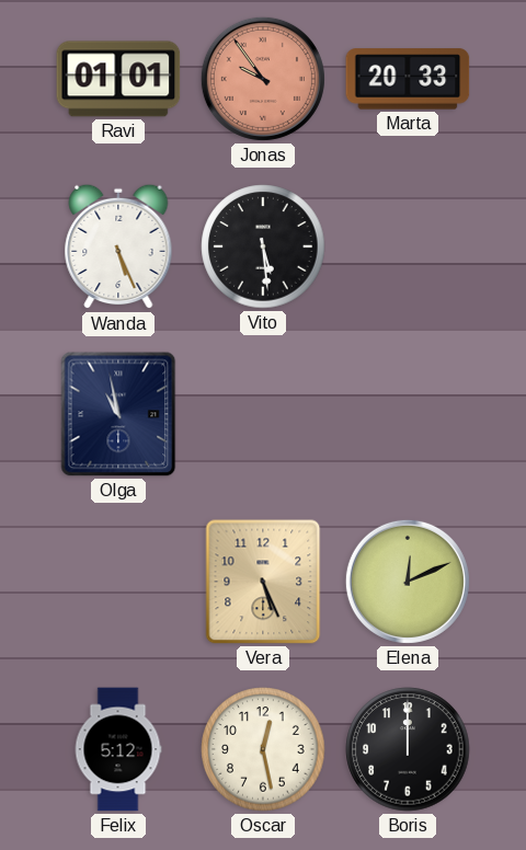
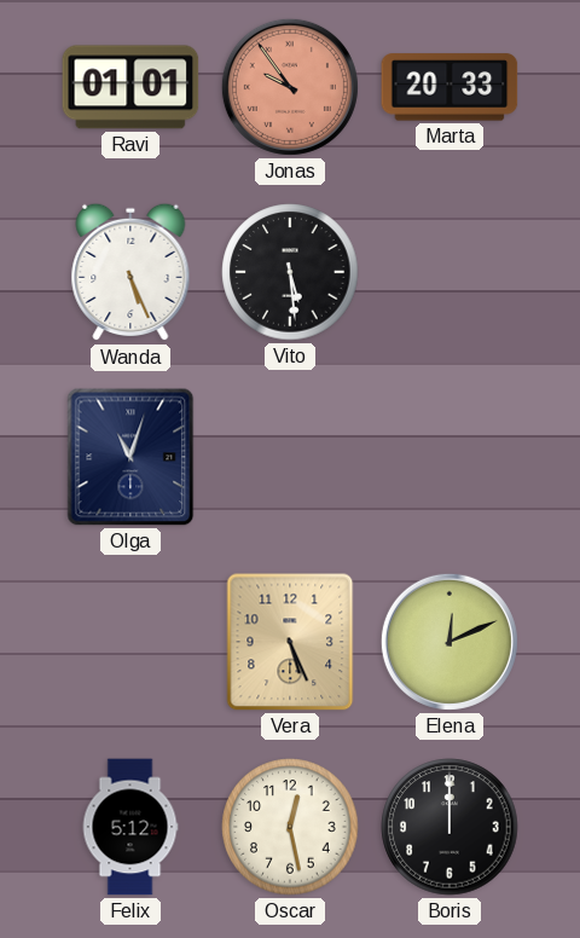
Olga: 10:58 -> 11:03
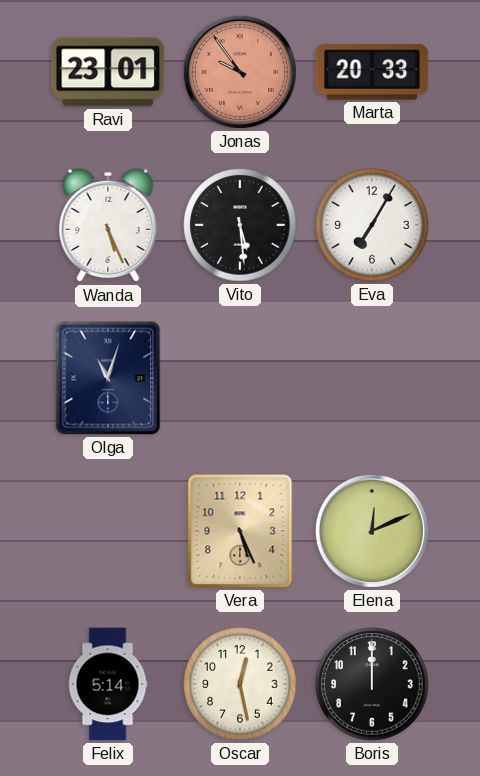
Ravi: 01:01 -> 23:01
Eva: none -> 7:05
Felix: 5:12 -> 5:14
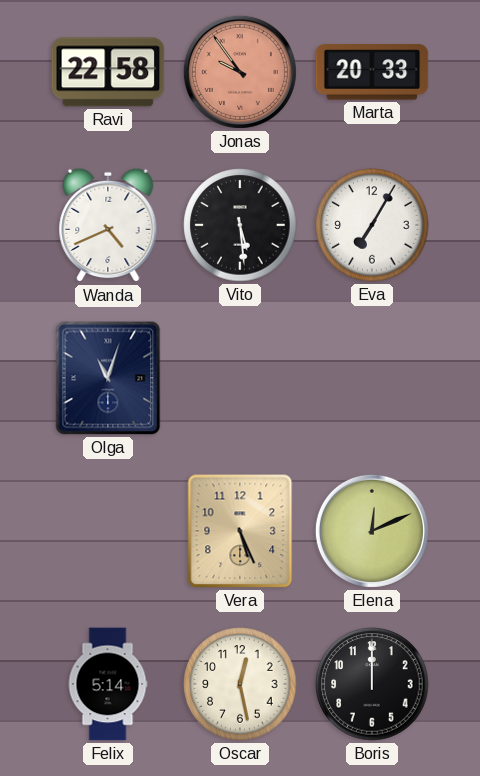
Ravi: 23:01 -> 22:58
Wanda: 5:26 -> 4:41
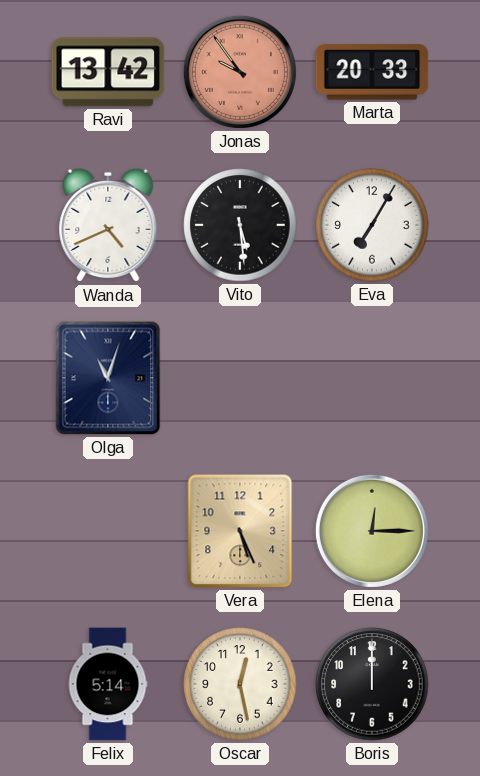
Ravi: 22:58 -> 13:42
Elena: 12:11 -> 12:15
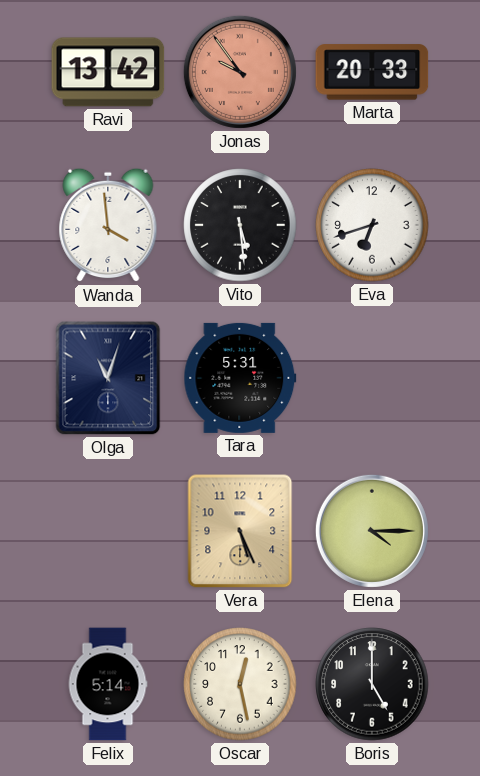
Wanda: 4:41 -> 3:59
Eva: 7:05 -> 6:42
Tara: none -> 5:31
Elena: 12:15 -> 4:15
Boris: 12:00 -> 5:00
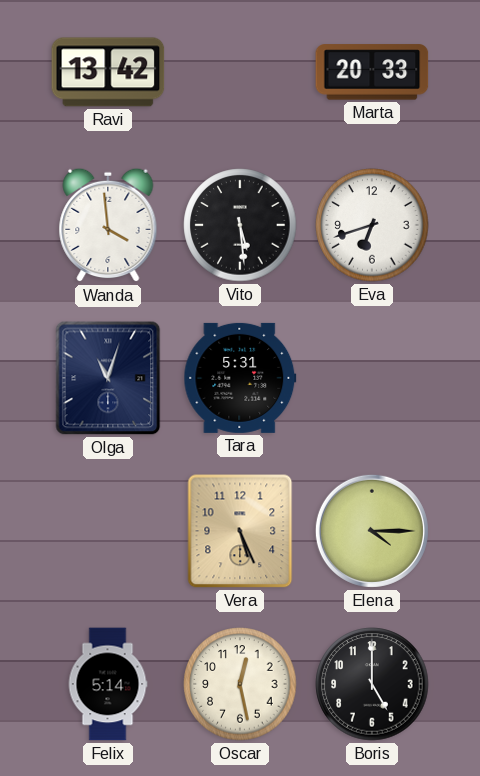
Jonas: 9:54 -> none
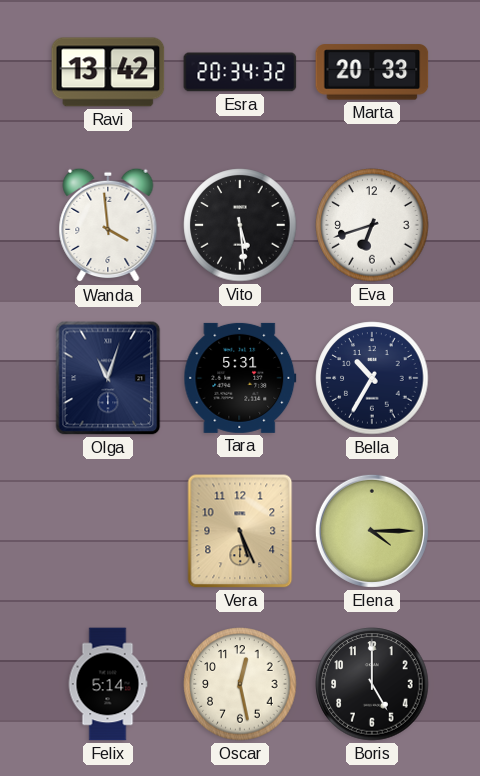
Esra: none -> 20:34
Bella: none -> 10:35
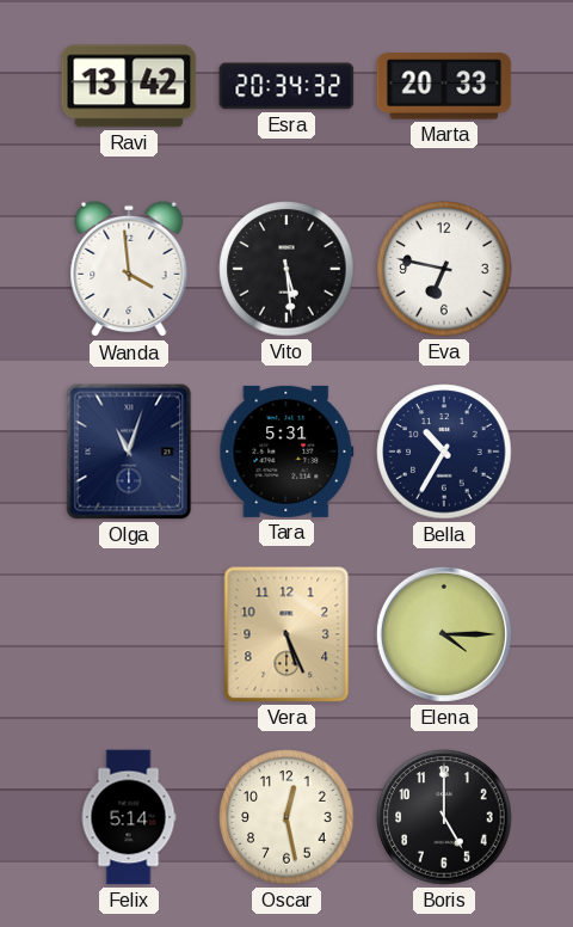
Eva: 6:42 -> 6:47
